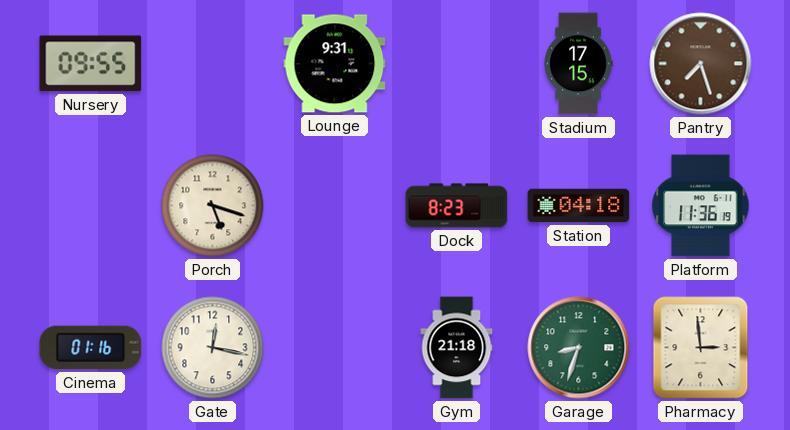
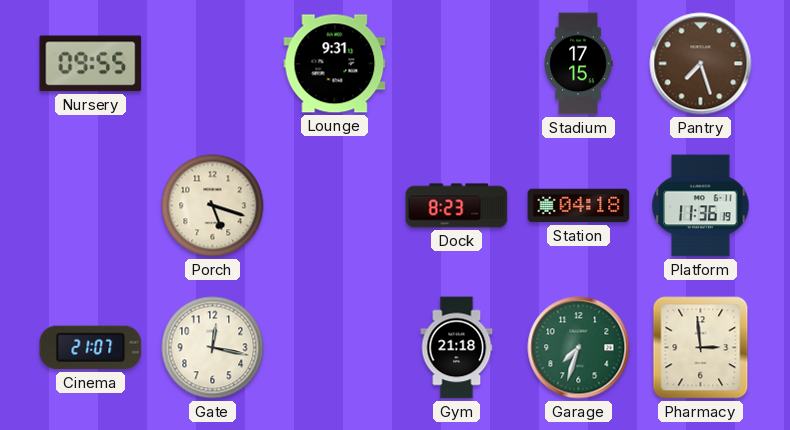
Cinema: 01:16 -> 21:07
Garage: 8:33 -> 7:33
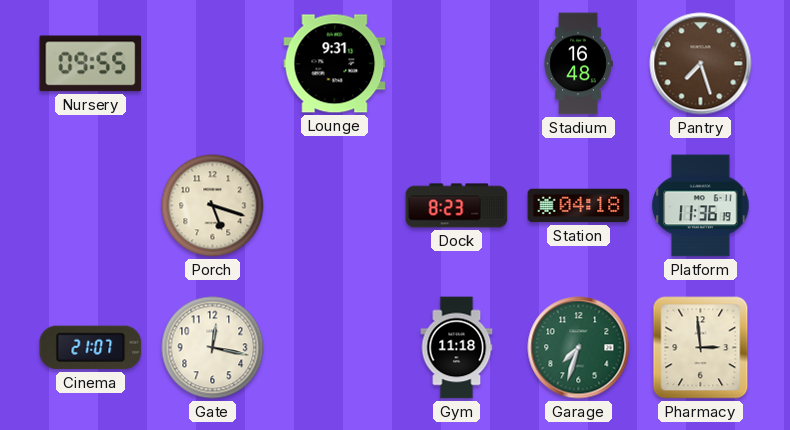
Stadium: 17:15 -> 16:48
Gym: 21:18 -> 11:18
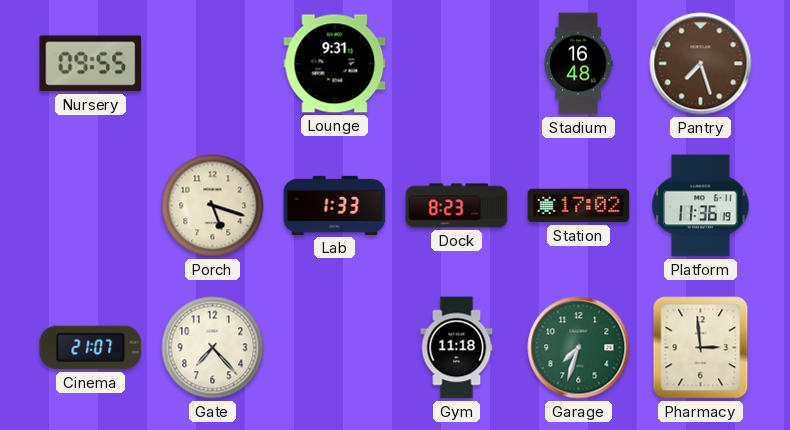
Lab: none -> 1:33
Station: 04:18 -> 17:02
Gate: 12:17 -> 7:23
